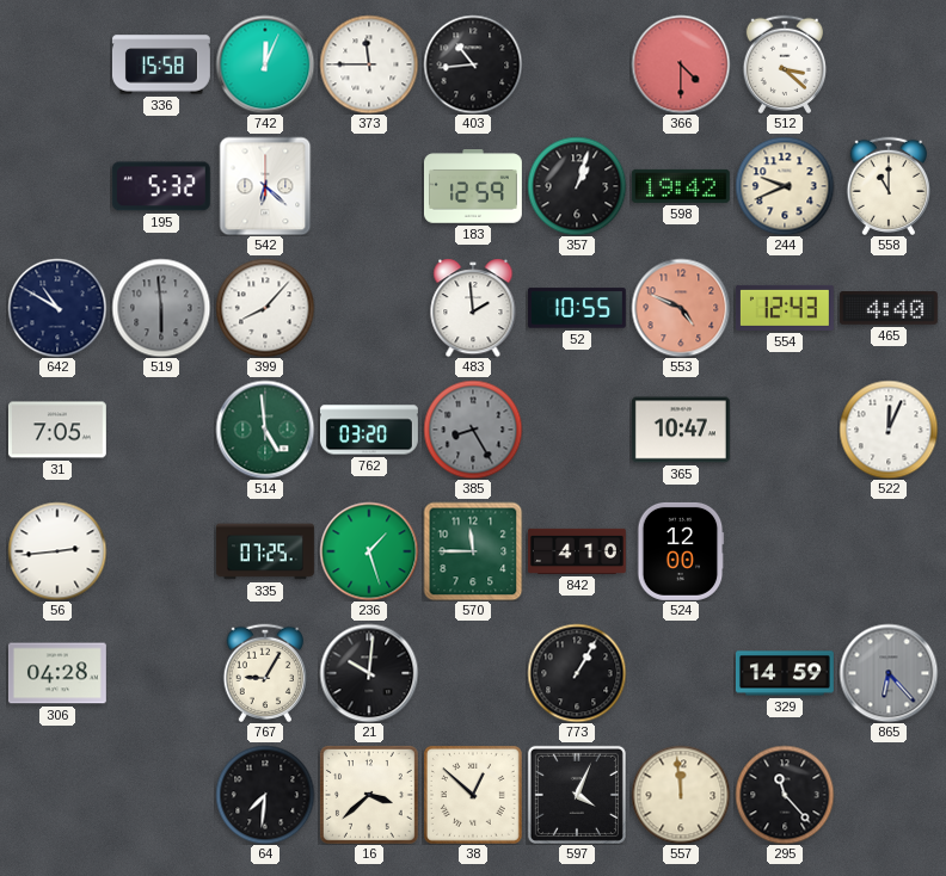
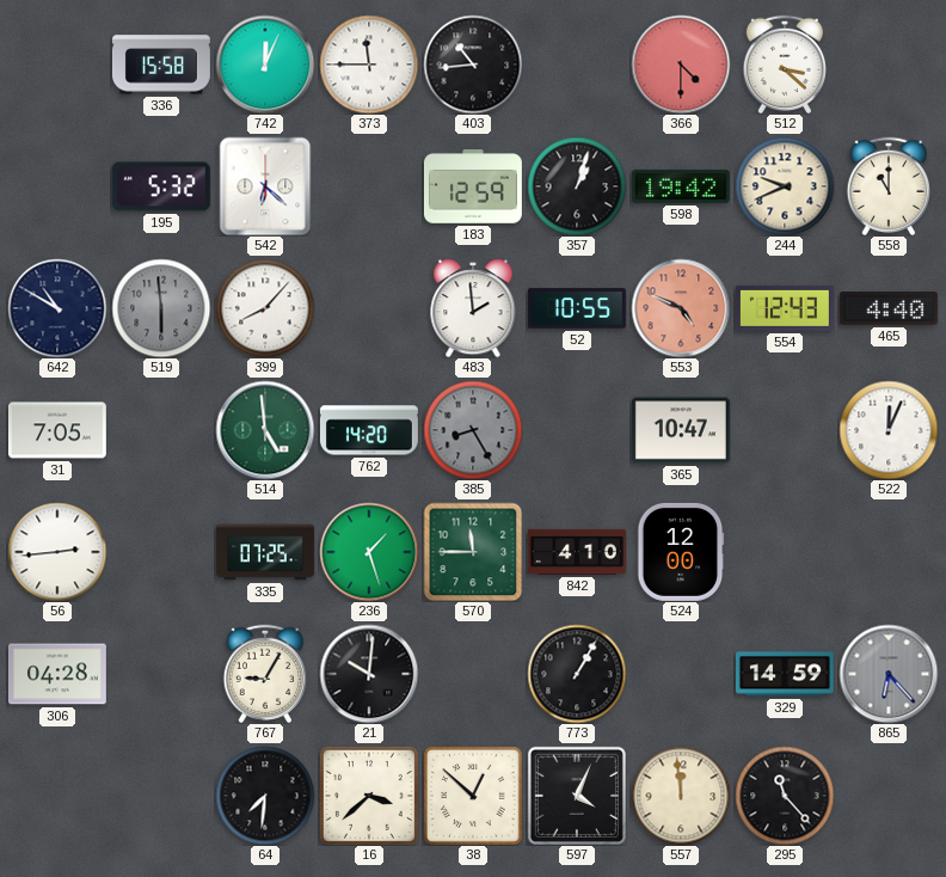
762: 03:20 -> 14:20
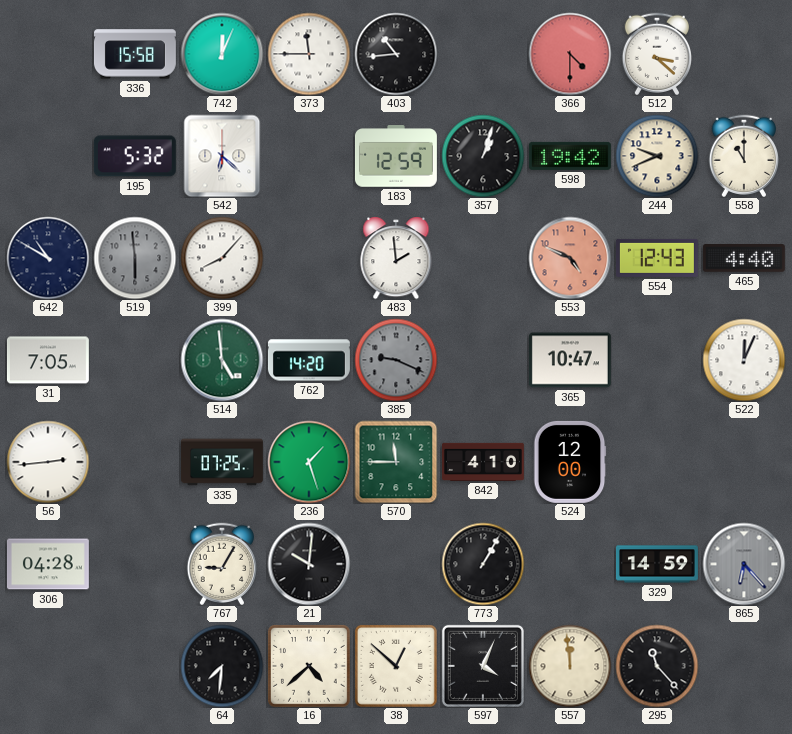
52: 10:55 -> none
385: 8:25 -> 9:19
16: 3:38 -> 4:38
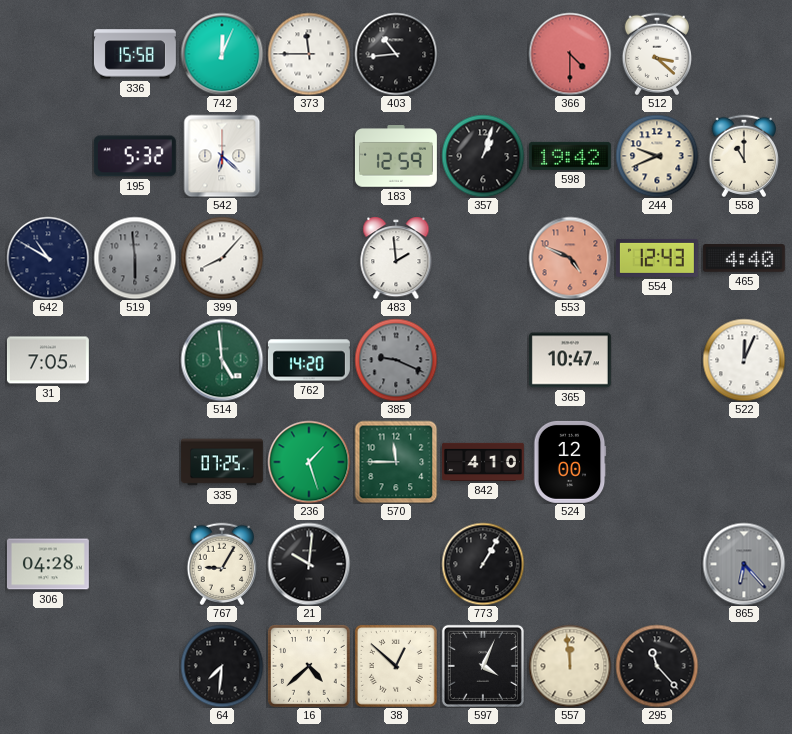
56: 2:44 -> none
329: 14:59 -> none
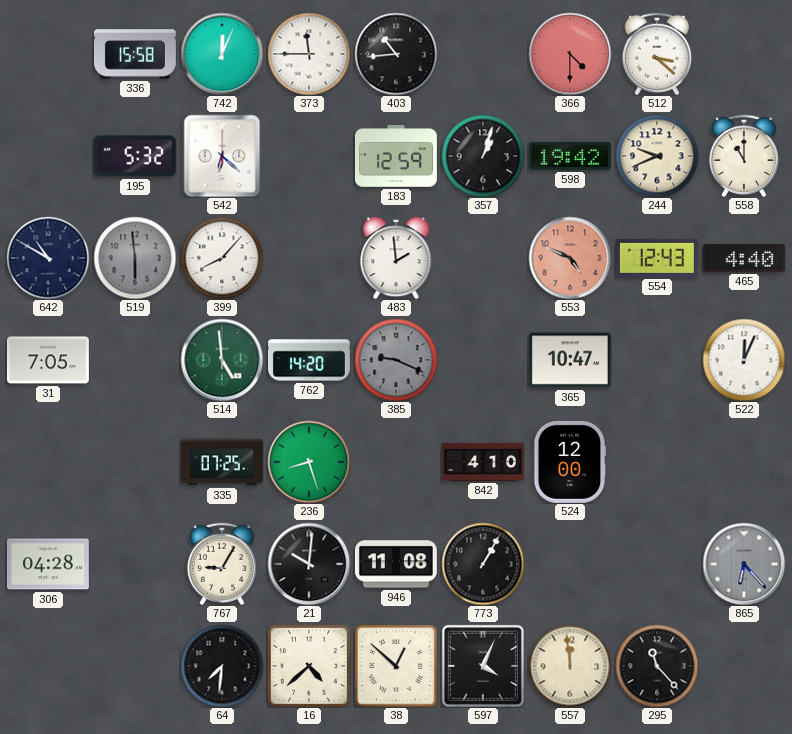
236: 1:27 -> 8:27
570: 11:45 -> none
946: none -> 11:08
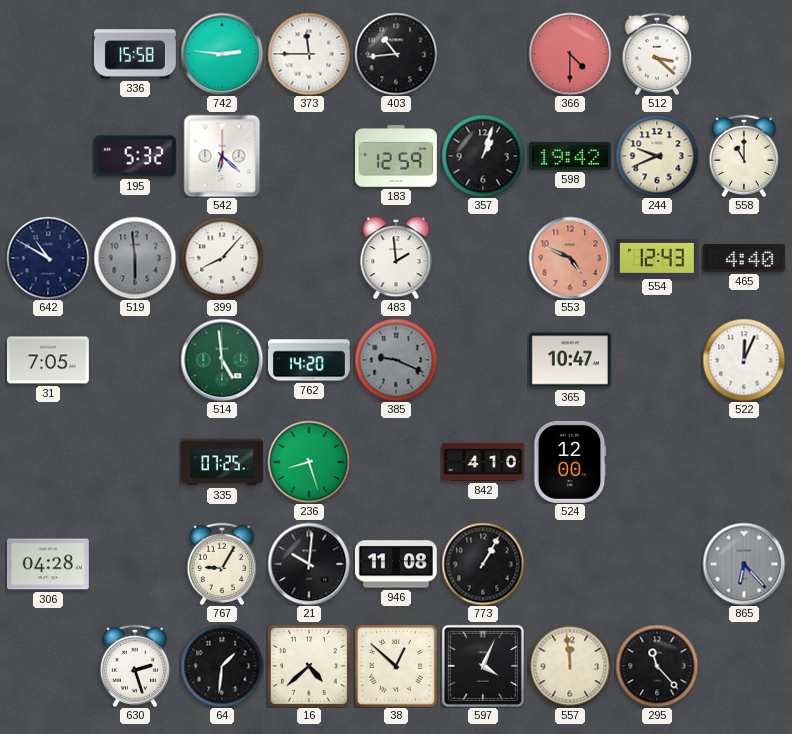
742: 12:04 -> 2:46
630: none -> 2:27
64: 7:31 -> 1:31
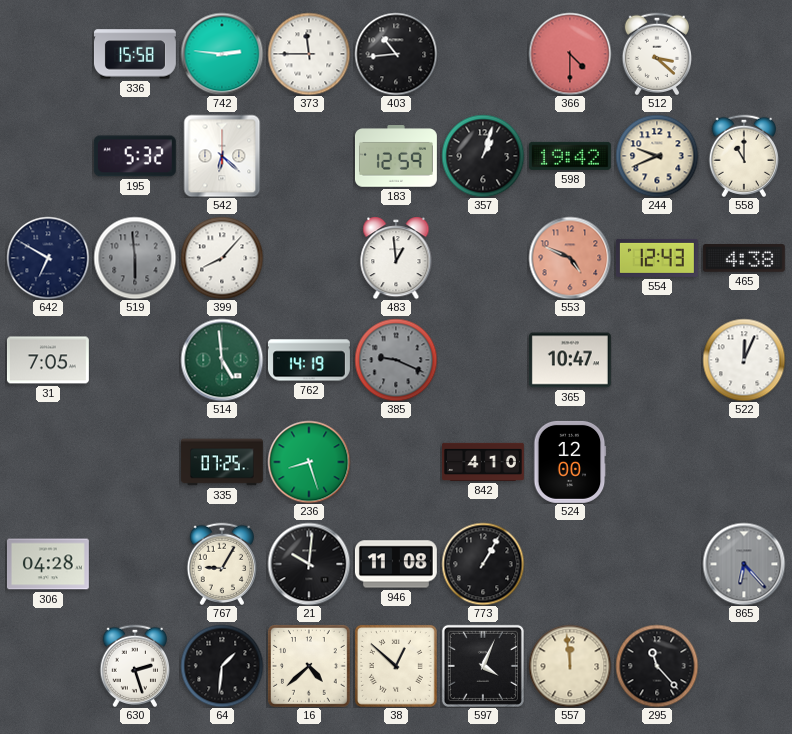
642: 10:50 -> 6:50
483: 1:59 -> 12:59
465: 4:40 -> 4:38
762: 14:20 -> 14:19
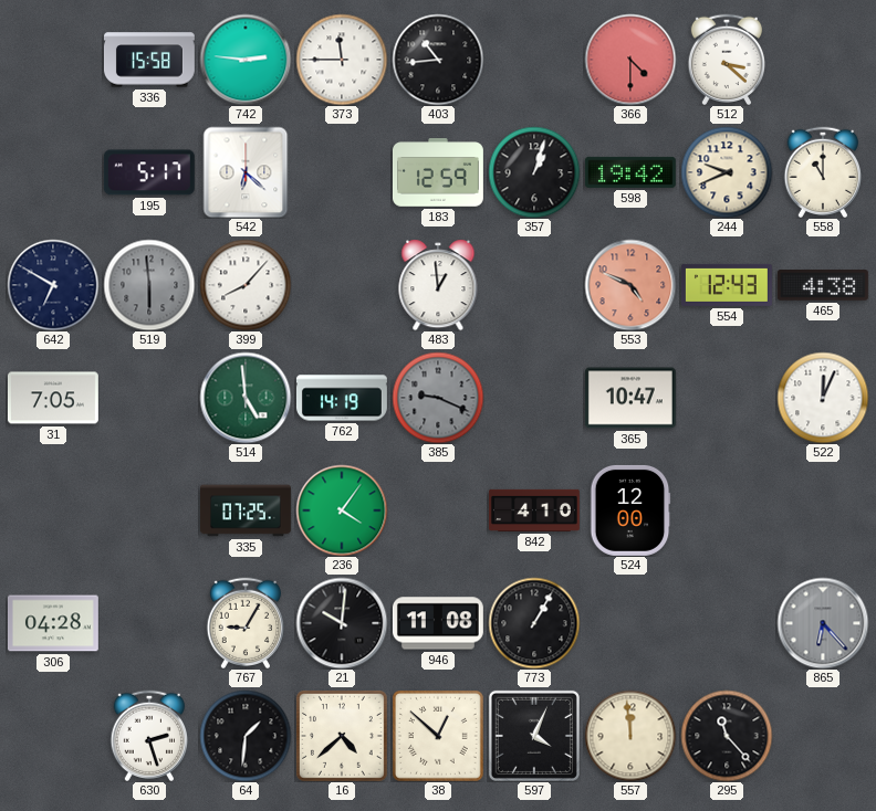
195: 5:32 -> 5:17
236: 8:27 -> 4:06
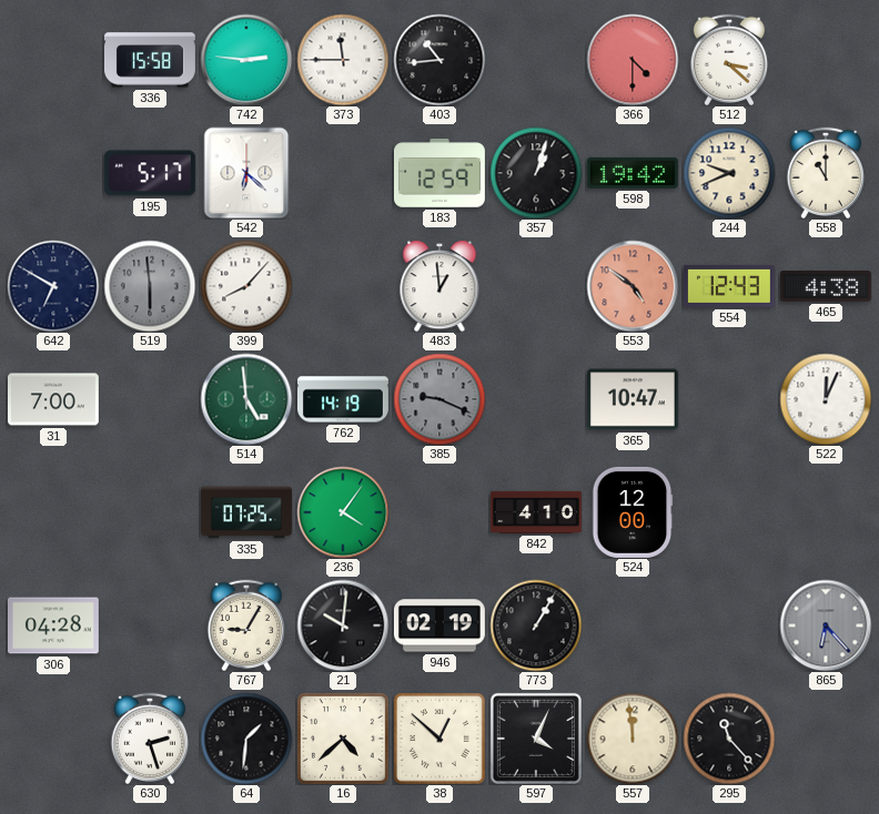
553: 4:49 -> 4:51
31: 7:05 -> 7:00
946: 11:08 -> 02:19
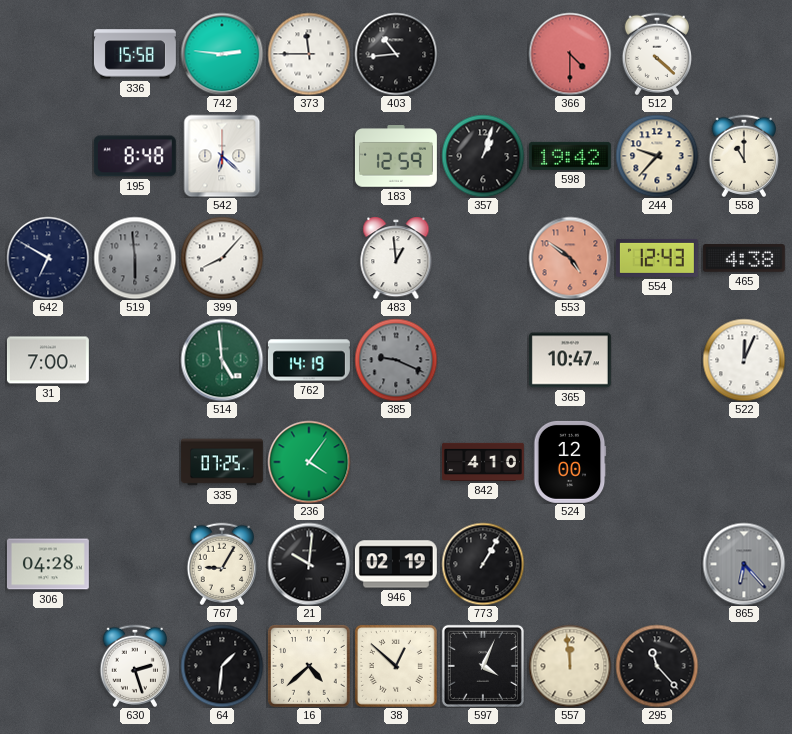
512: 3:22 -> 4:22
195: 5:17 -> 8:48
244: 9:41 -> 9:37
